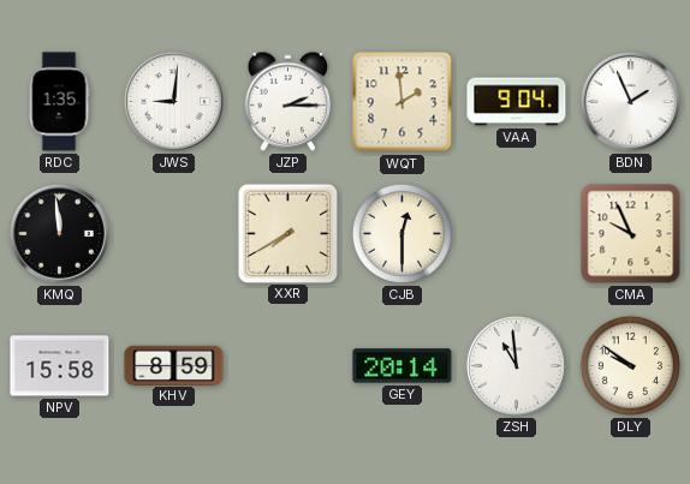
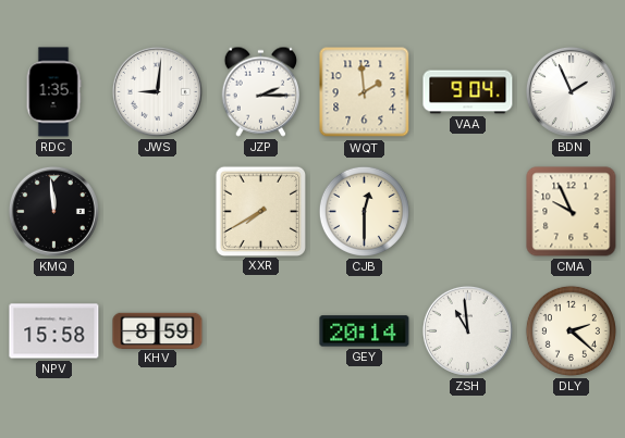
DLY: 9:51 -> 2:22
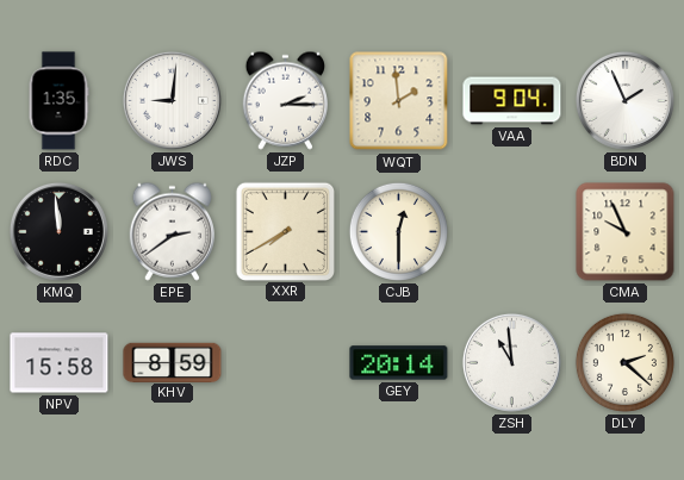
EPE: none -> 2:39
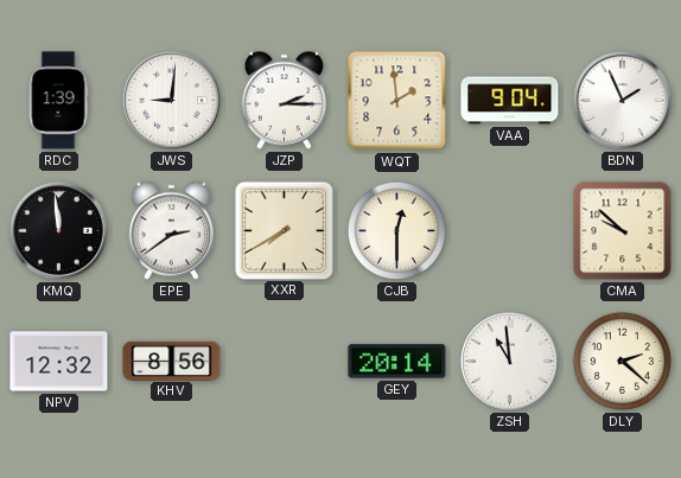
RDC: 1:35 -> 1:39
CMA: 9:56 -> 9:52
NPV: 15:58 -> 12:32
KHV: 8:59 -> 8:56
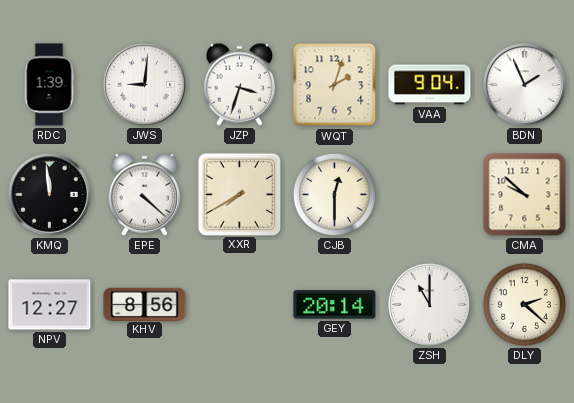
JZP: 2:15 -> 3:33
WQT: 1:59 -> 2:03
EPE: 2:39 -> 4:22
NPV: 12:32 -> 12:27
ZSH: 10:59 -> 11:00
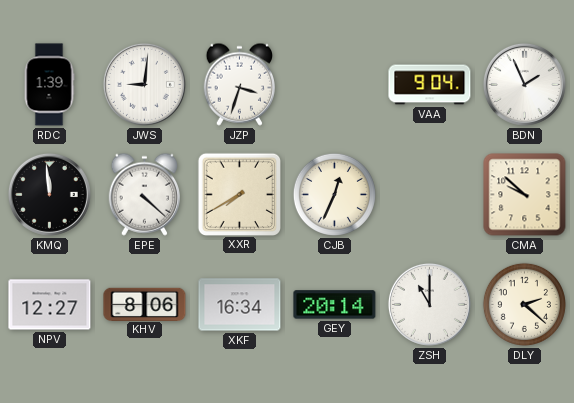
WQT: 2:03 -> none
CJB: 12:30 -> 12:34
KHV: 8:56 -> 8:06
XKF: none -> 16:34
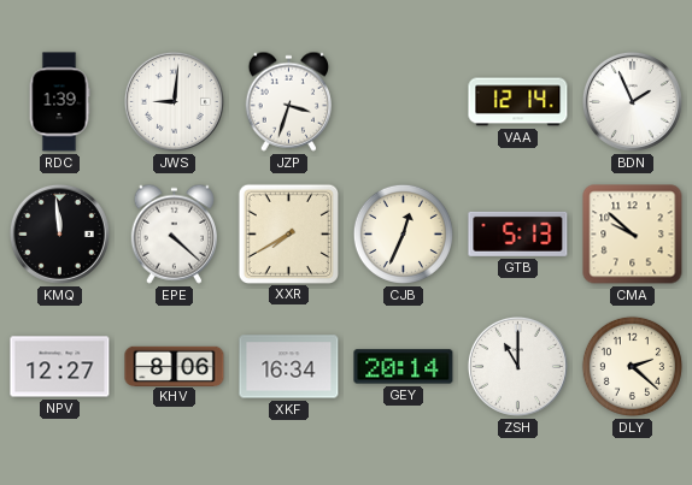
VAA: 9:04 -> 12:14
GTB: none -> 5:13
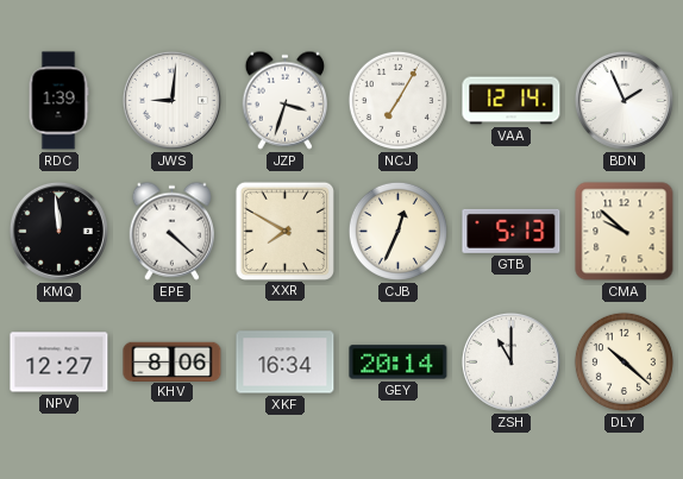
NCJ: none -> 7:05
XXR: 7:40 -> 7:50
DLY: 2:22 -> 10:22
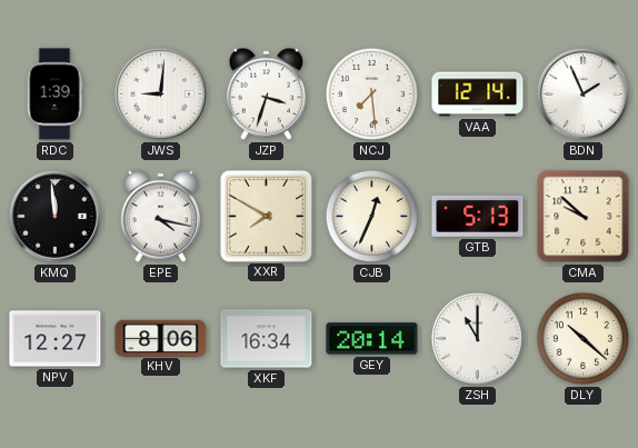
NCJ: 7:05 -> 7:29
EPE: 4:22 -> 4:17
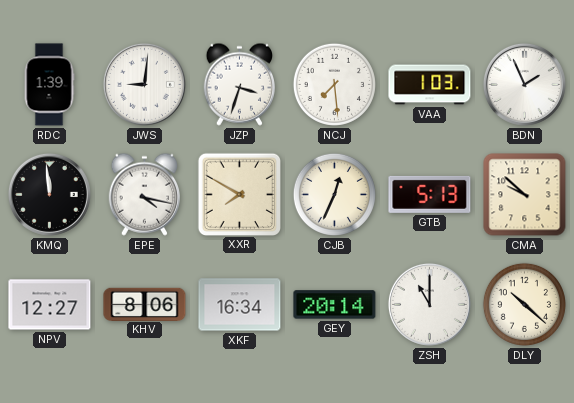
VAA: 12:14 -> 1:03
